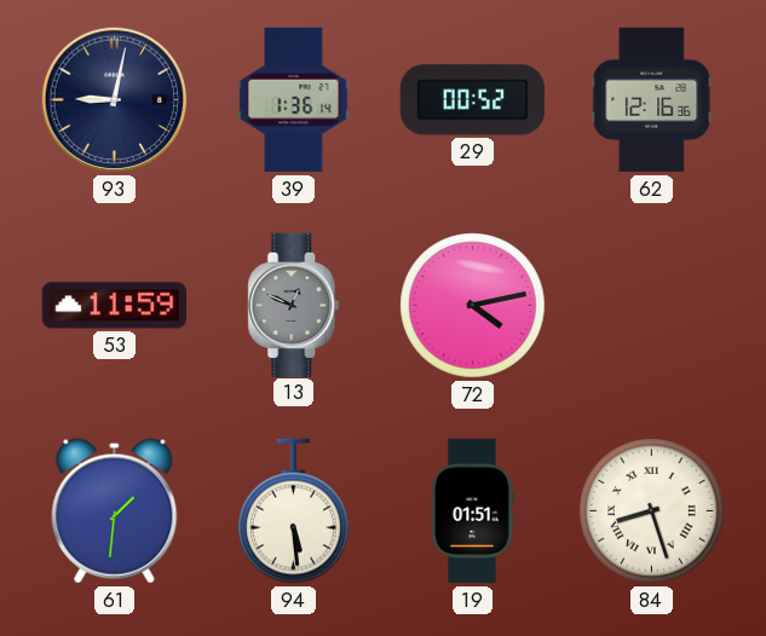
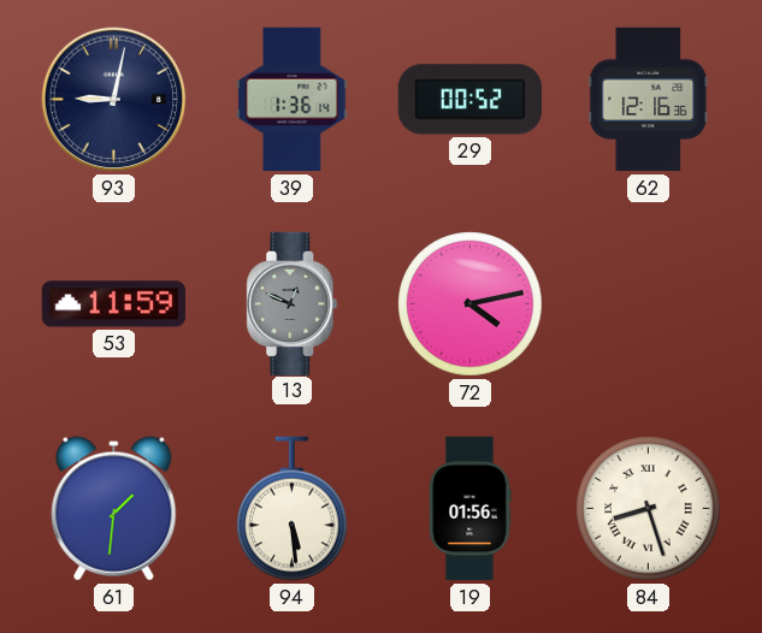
19: 01:51 -> 01:56
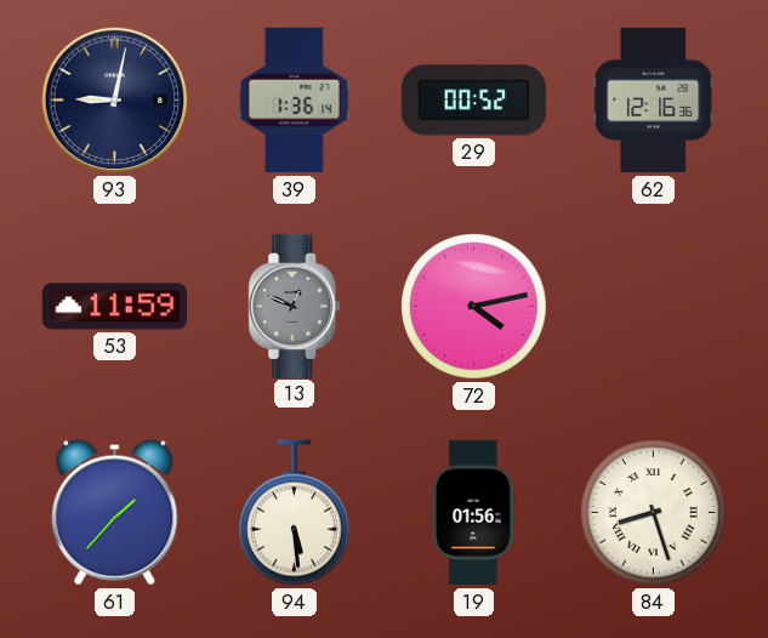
61: 1:31 -> 1:37
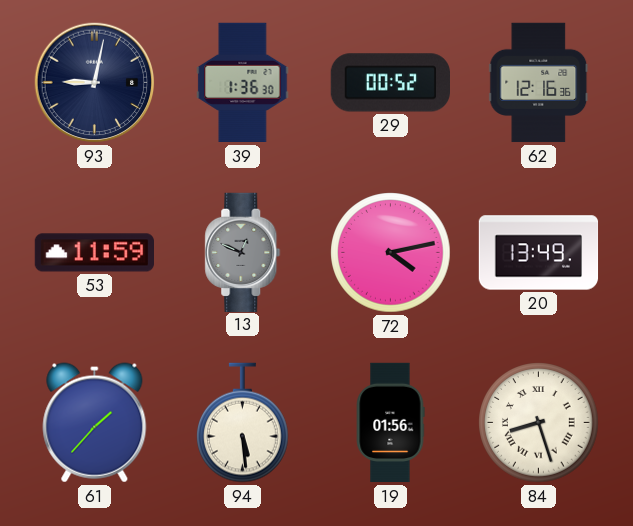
39: 1:36:14 -> 1:36:30
20: none -> 13:49
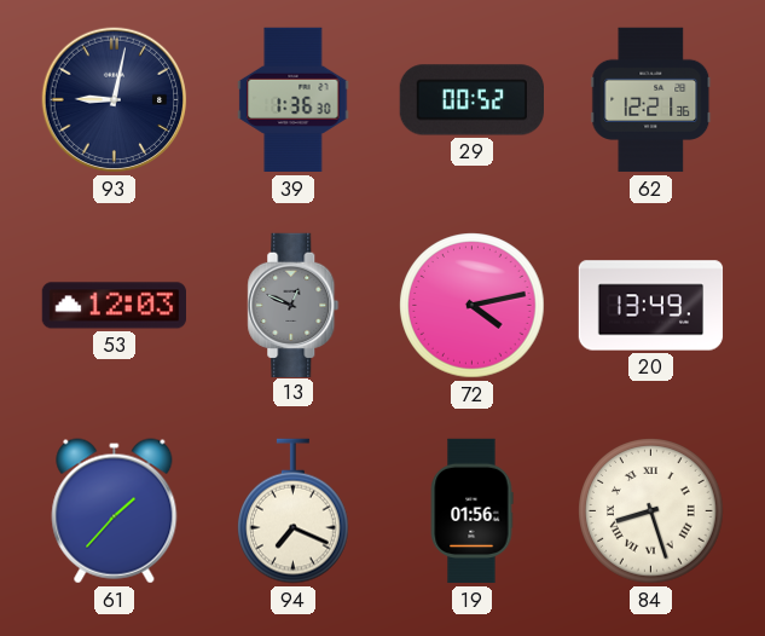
62: 12:16 -> 12:21
53: 11:59 -> 12:03
94: 5:29 -> 7:19
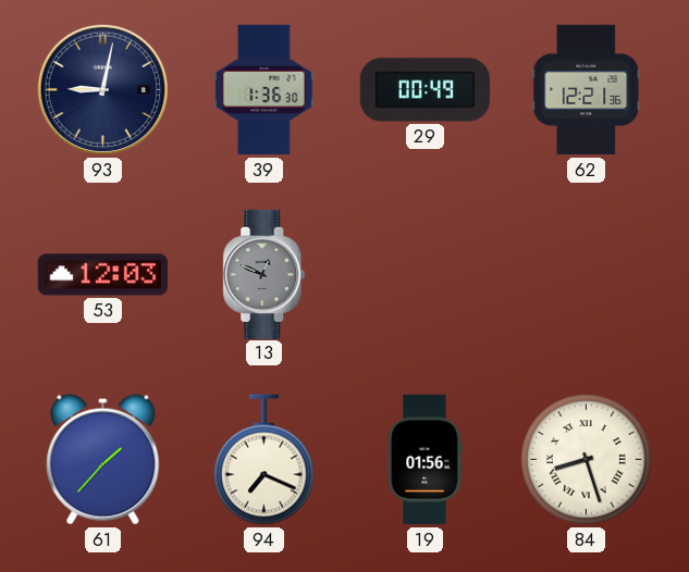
29: 00:52 -> 00:49
72: 4:13 -> none
20: 13:49 -> none
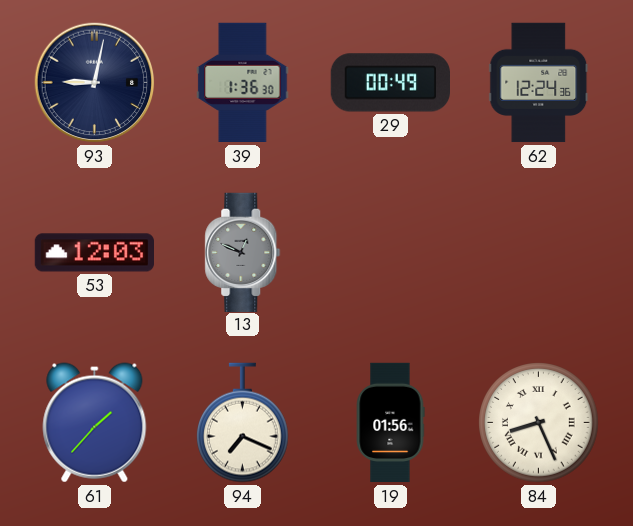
62: 12:21 -> 12:24
84: 8:27 -> 8:26
